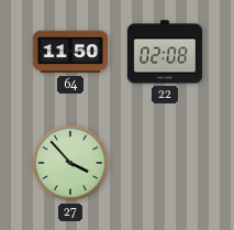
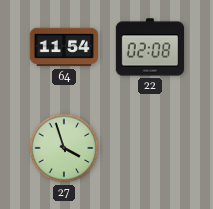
64: 11:50 -> 11:54
27: 3:53 -> 3:57
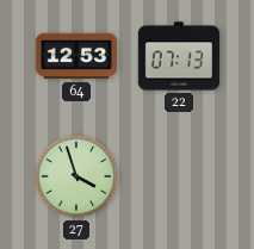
64: 11:54 -> 12:53
22: 02:08 -> 07:13
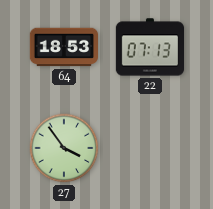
64: 12:53 -> 18:53
27: 3:57 -> 3:54
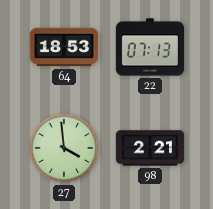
27: 3:54 -> 3:59
98: none -> 2:21
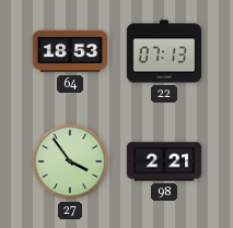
27: 3:59 -> 3:54
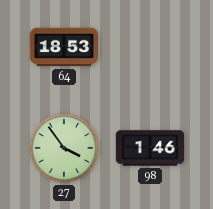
22: 07:13 -> none
98: 2:21 -> 1:46
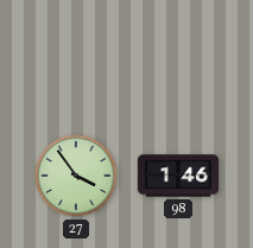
64: 18:53 -> none
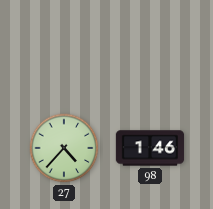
27: 3:54 -> 4:37
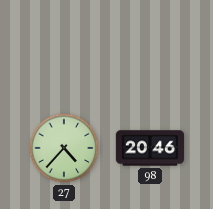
98: 1:46 -> 20:46
